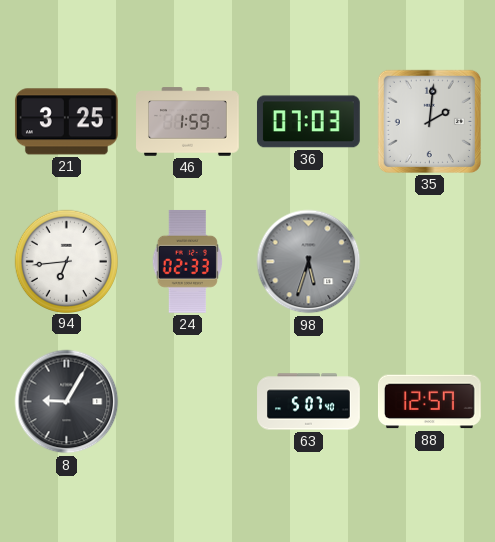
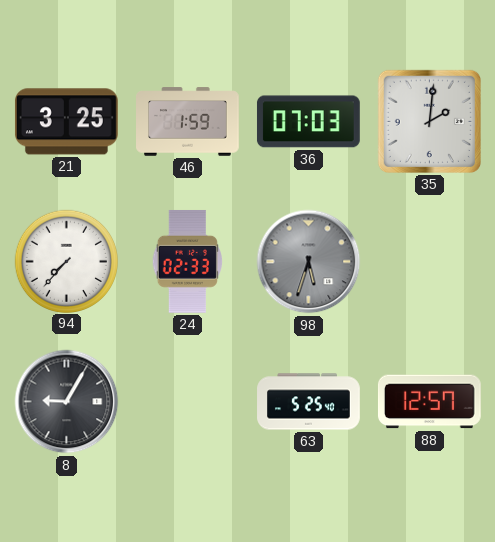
94: 6:44 -> 7:37
63: 5:07 -> 5:25
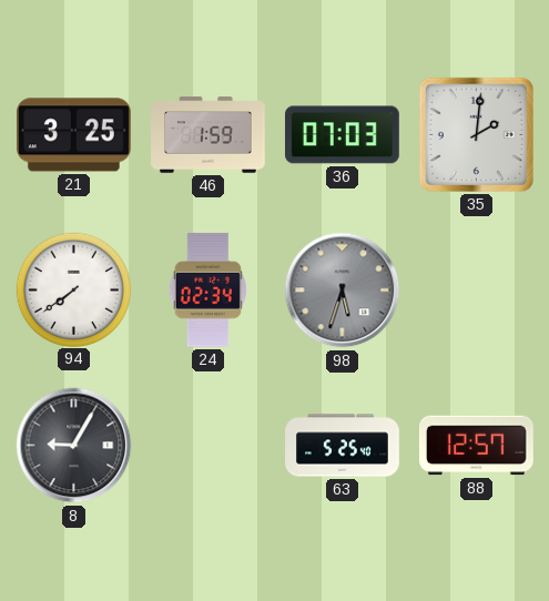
94: 7:37 -> 7:39
24: 02:33 -> 02:34
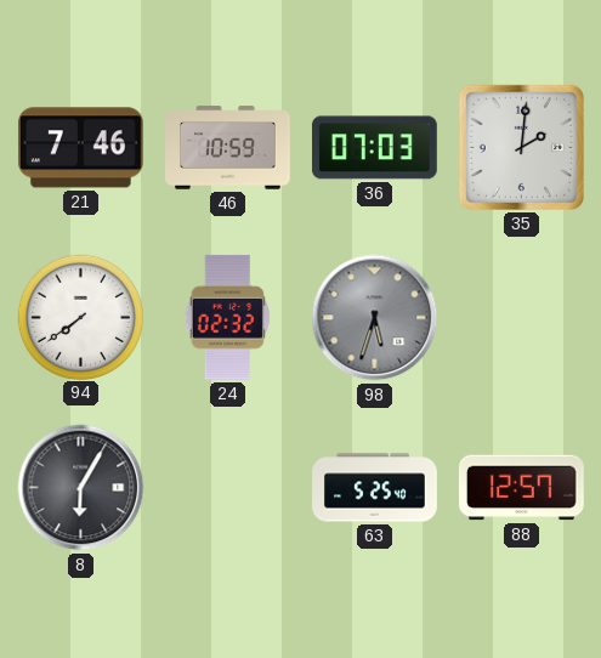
21: 3:25 -> 7:46
46: 1:59 -> 10:59
24: 02:34 -> 02:32
8: 9:05 -> 6:05
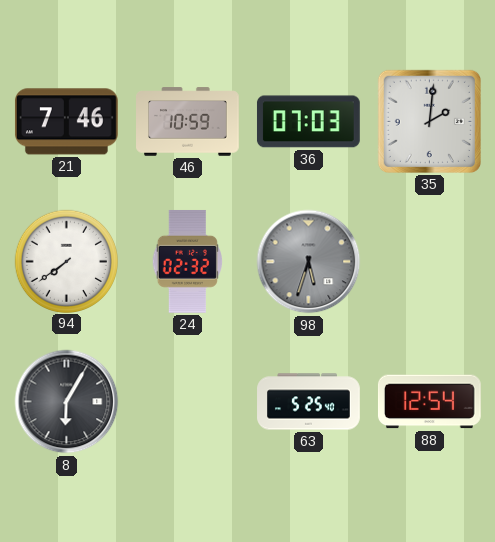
88: 12:57 -> 12:54
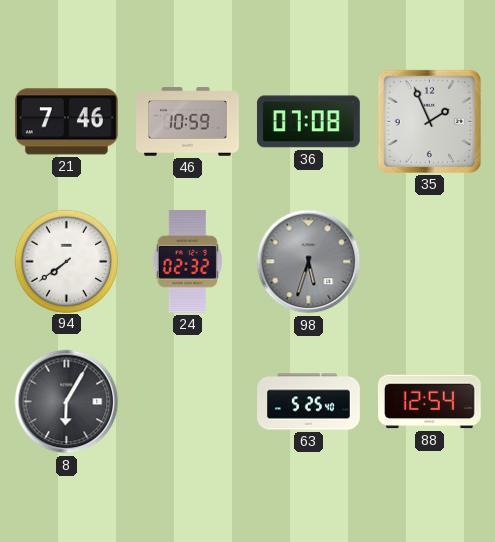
36: 07:03 -> 07:08
35: 2:01 -> 1:56
